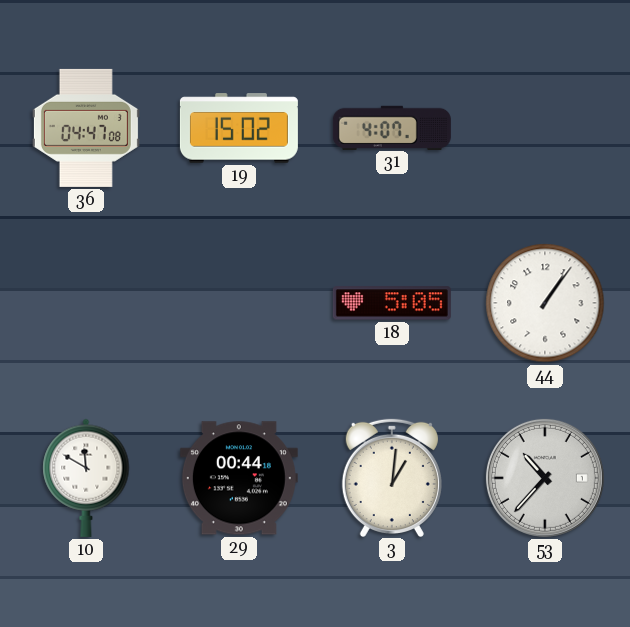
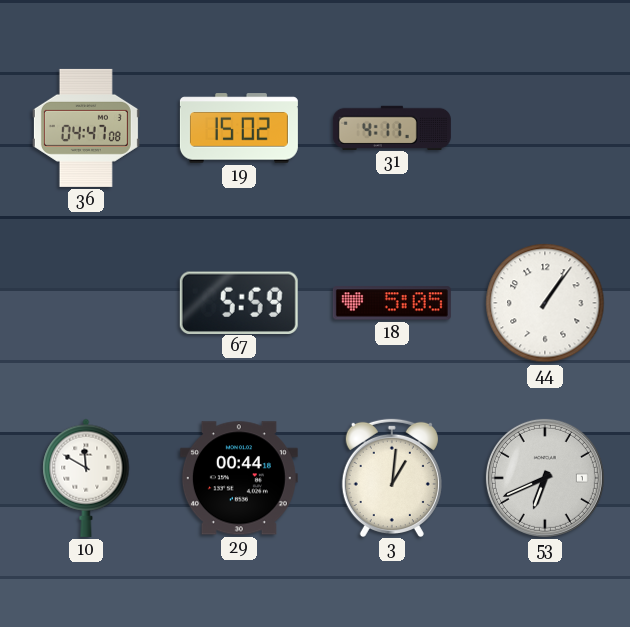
31: 4:07 -> 4:11
67: none -> 5:59
53: 10:37 -> 6:41
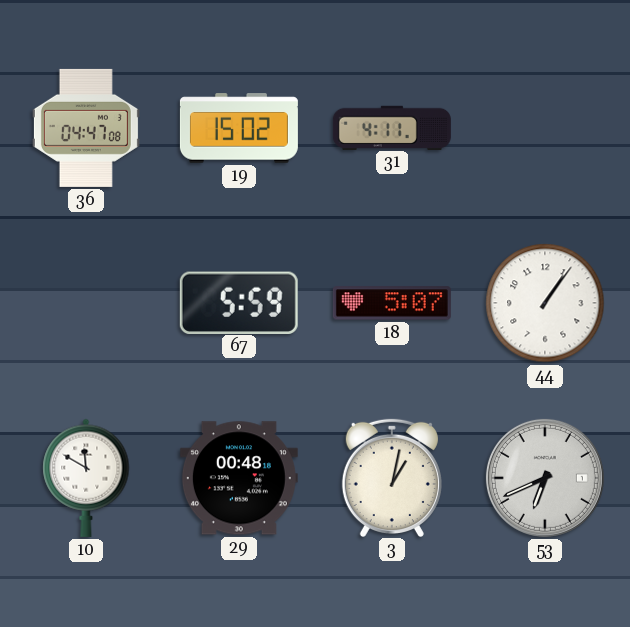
18: 5:05 -> 5:07
29: 00:44 -> 00:48
3: 1:01 -> 1:02
